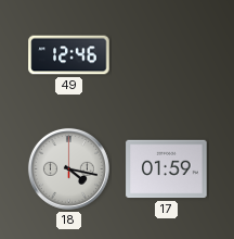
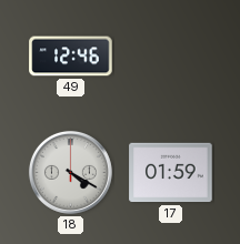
18: 4:17 -> 4:20
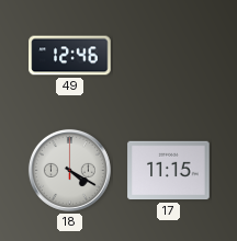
17: 01:59 -> 11:15
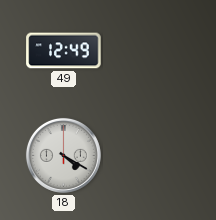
49: 12:46 -> 12:49
17: 11:15 -> none
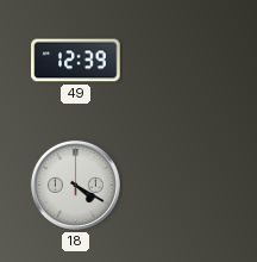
49: 12:49 -> 12:39
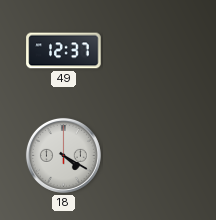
49: 12:39 -> 12:37
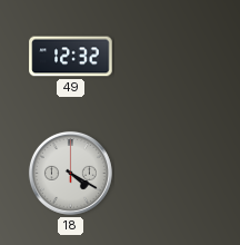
49: 12:37 -> 12:32
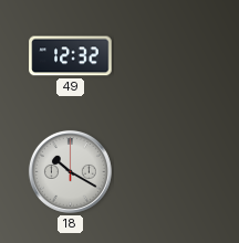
18: 4:20 -> 10:20
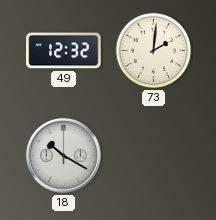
73: none -> 2:01
